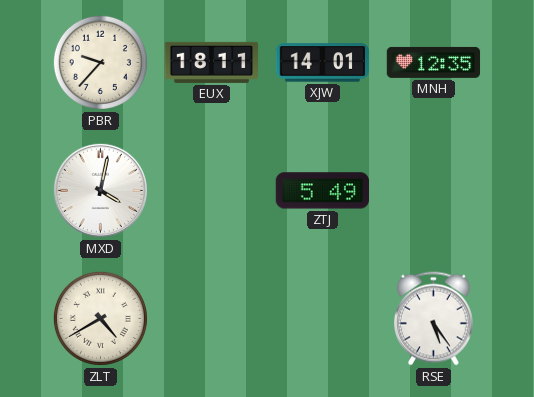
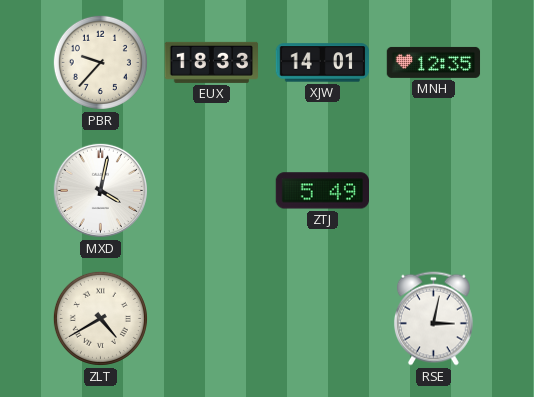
EUX: 18:11 -> 18:33
RSE: 5:24 -> 3:02
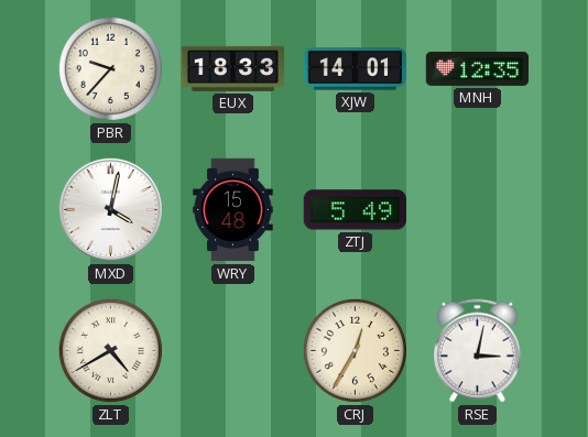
WRY: none -> 15:48
CRJ: none -> 12:35
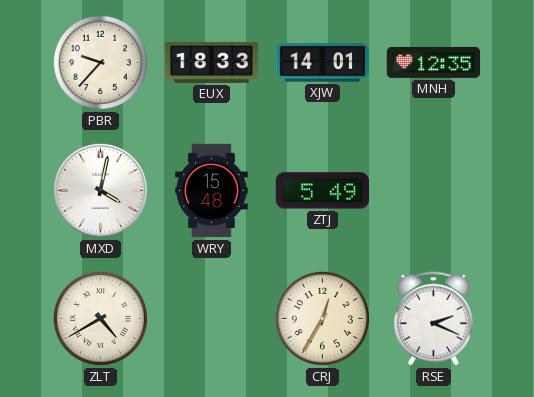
RSE: 3:02 -> 2:19
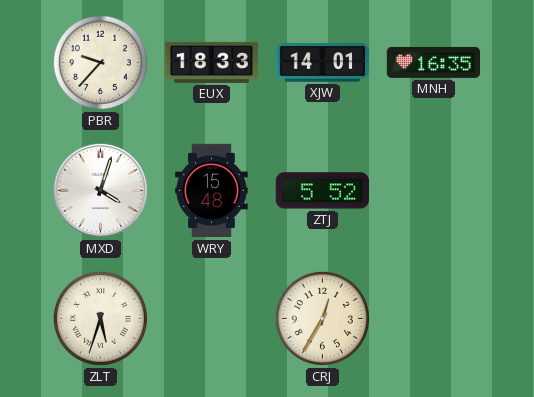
MNH: 12:35 -> 16:35
MXD: 4:02 -> 4:03
ZTJ: 5:49 -> 5:52
ZLT: 4:40 -> 5:33
RSE: 2:19 -> none
